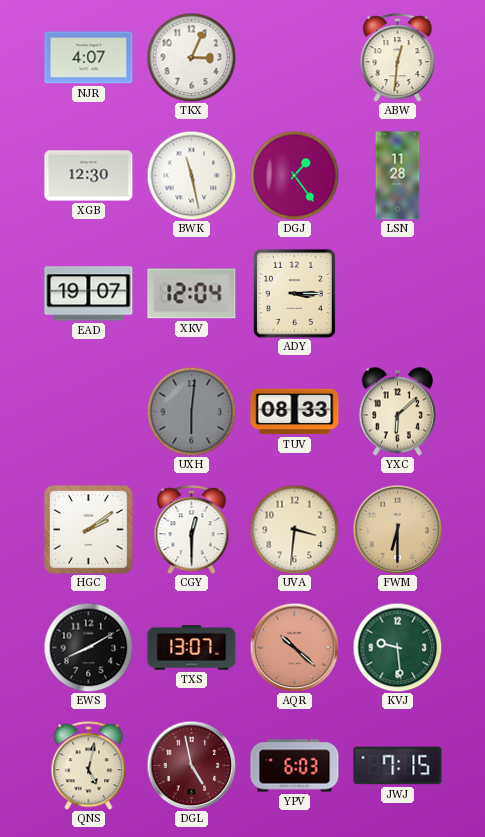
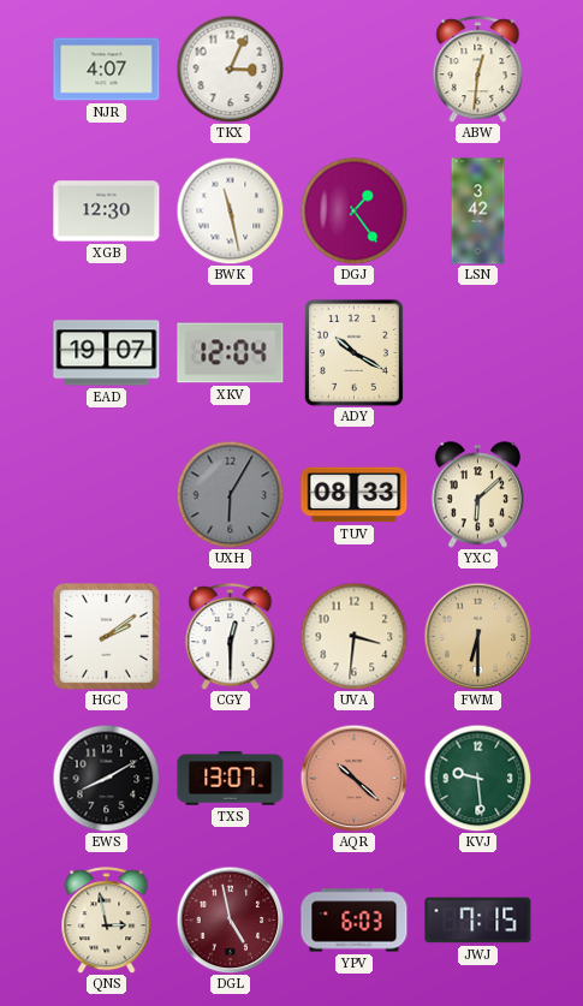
LSN: 11:28 -> 3:42
ADY: 3:15 -> 10:20
UXH: 6:01 -> 6:05
QNS: 5:02 -> 2:58
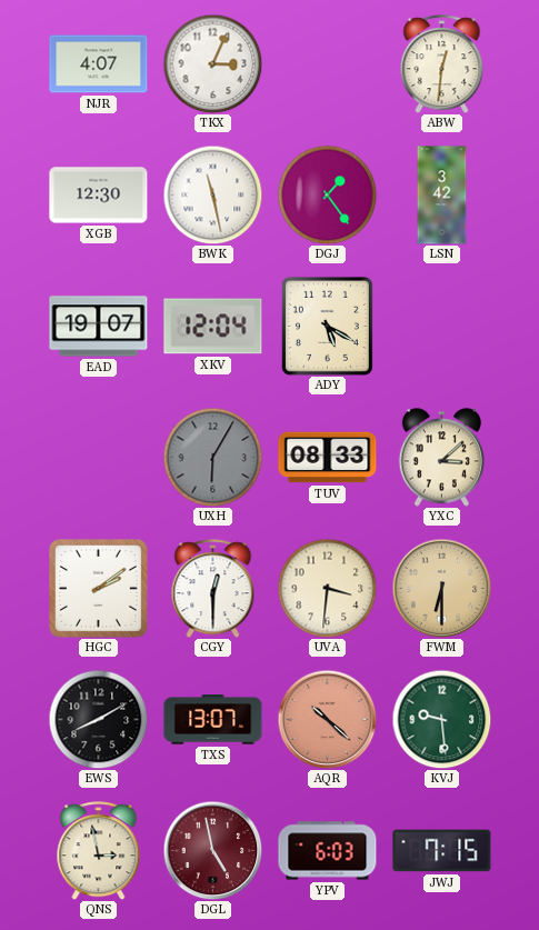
ADY: 10:20 -> 5:20
YXC: 6:08 -> 3:08
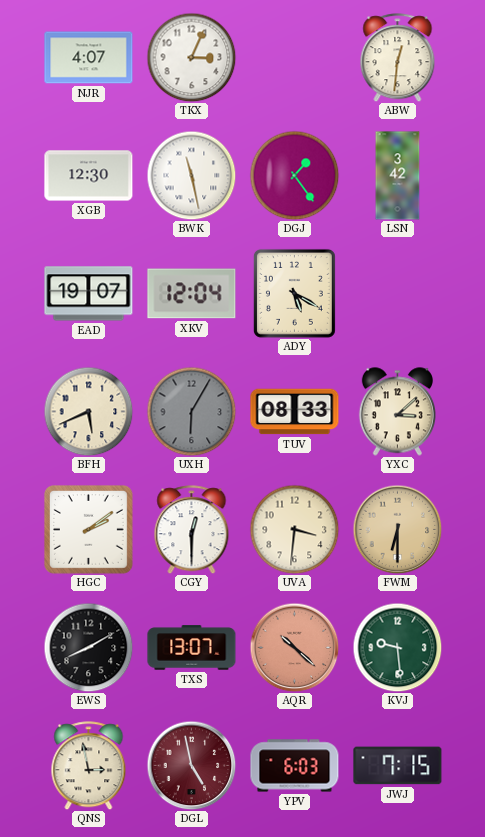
BFH: none -> 5:41
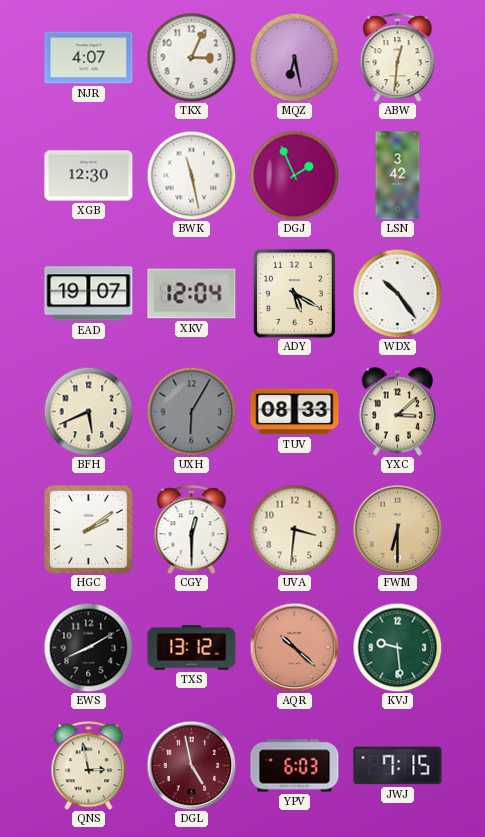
MQZ: none -> 6:28
DGJ: 1:24 -> 1:56
WDX: none -> 10:24
TXS: 13:07 -> 13:12
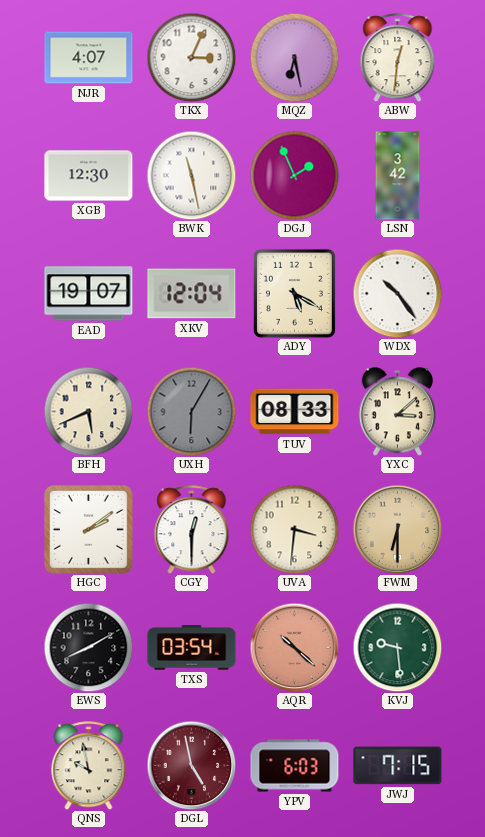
TXS: 13:12 -> 03:54
QNS: 2:58 -> 9:58
